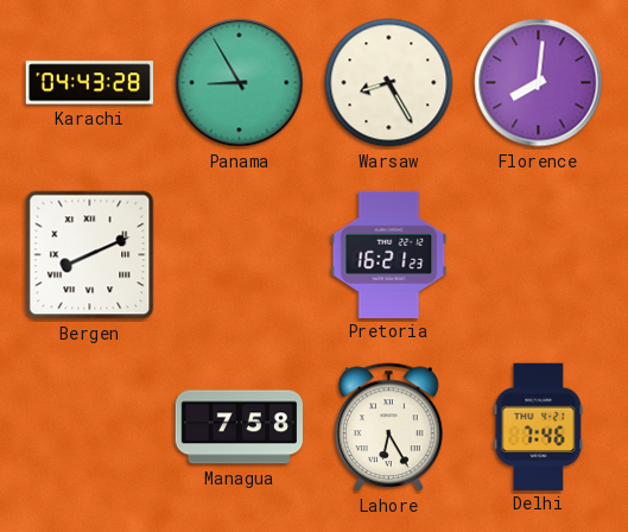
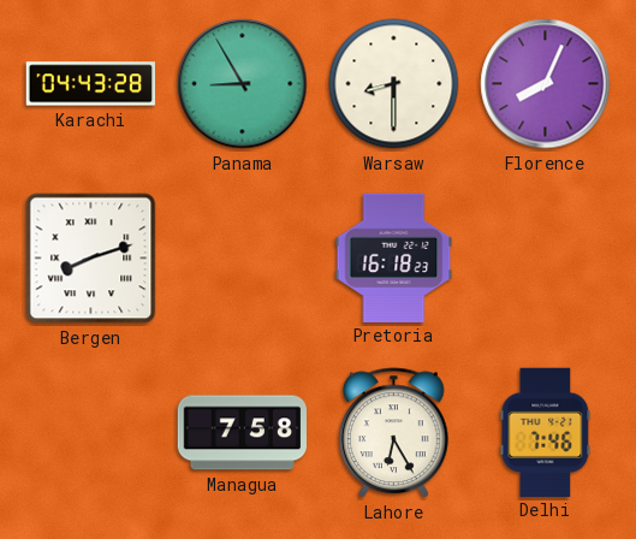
Warsaw: 8:25 -> 8:30
Florence: 8:01 -> 8:04
Bergen: 8:11 -> 8:12
Pretoria: 16:21 -> 16:18
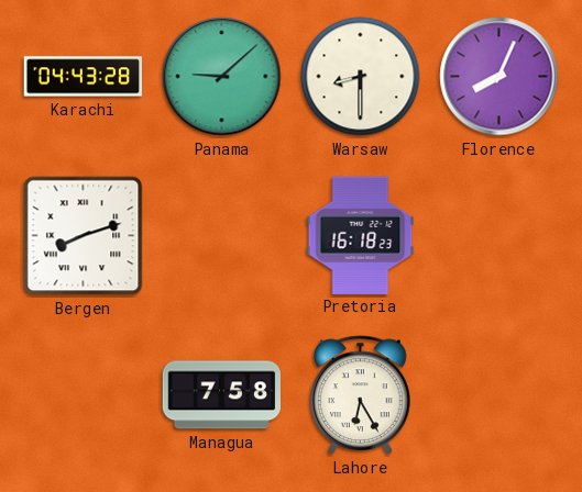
Panama: 8:55 -> 9:08
Delhi: 7:46 -> none
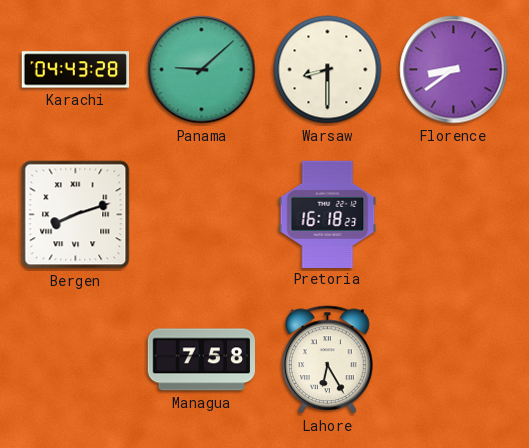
Florence: 8:04 -> 8:39
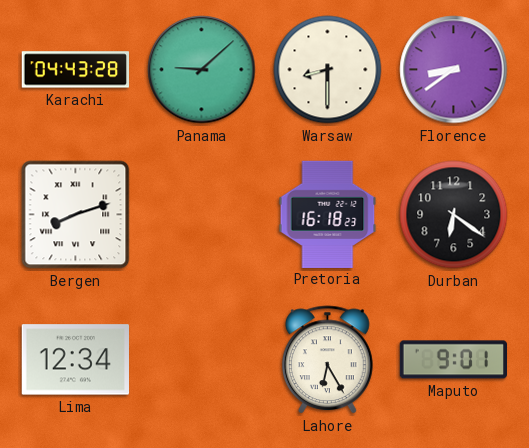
Durban: none -> 6:21
Lima: none -> 12:34
Managua: 7:58 -> none
Maputo: none -> 9:01
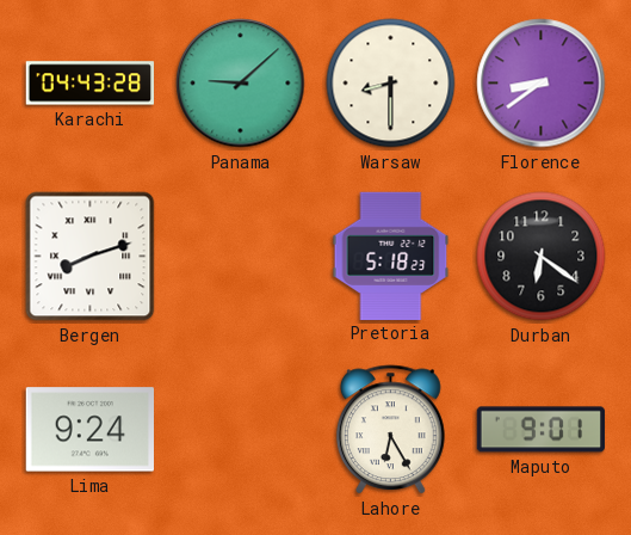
Pretoria: 16:18 -> 5:18
Lima: 12:34 -> 9:24
